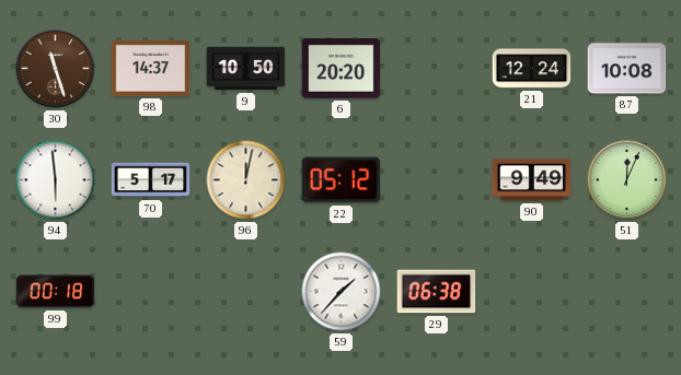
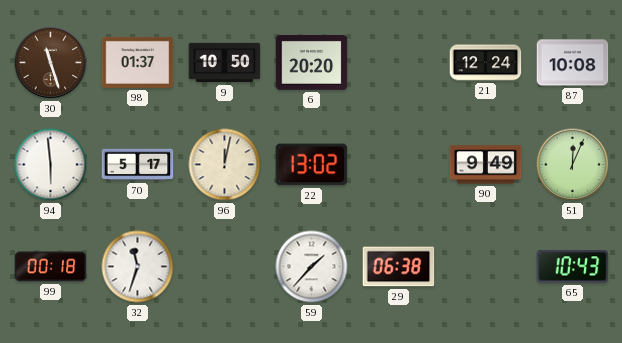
98: 14:37 -> 01:37
22: 05:12 -> 13:02
32: none -> 11:33
65: none -> 10:43
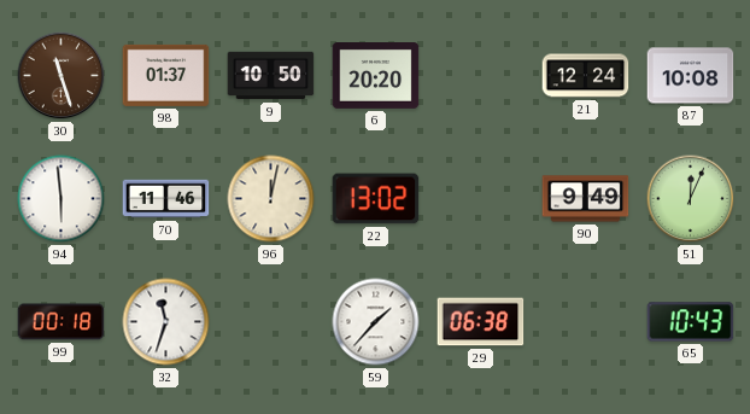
70: 5:17 -> 11:46
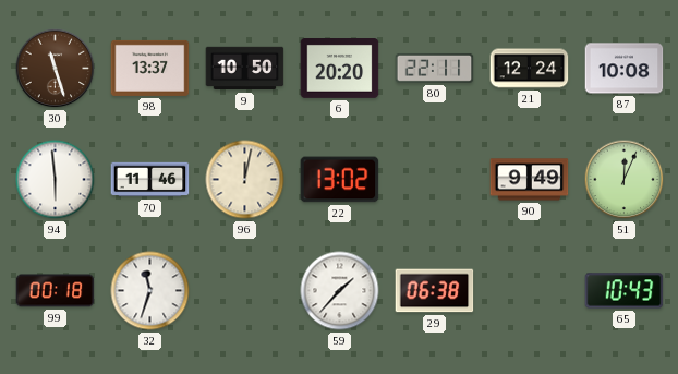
98: 01:37 -> 13:37
80: none -> 22:11
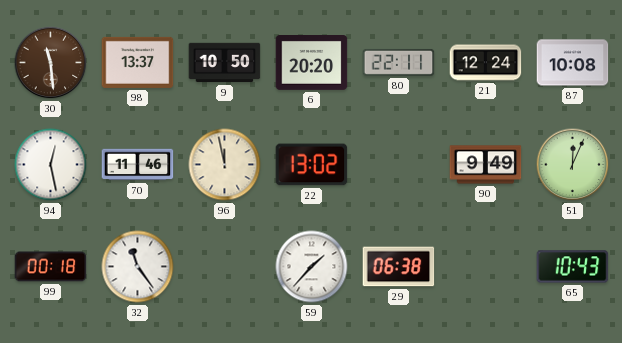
30: 11:27 -> 11:29
94: 5:59 -> 12:28
96: 12:02 -> 11:58
32: 11:33 -> 11:24
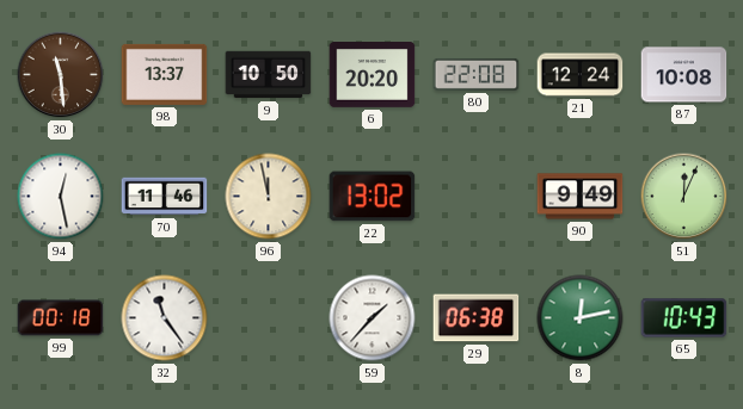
80: 22:11 -> 22:08
8: none -> 12:13
